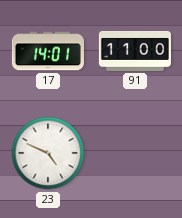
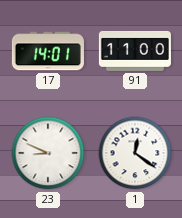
23: 4:49 -> 8:49
1: none -> 12:21
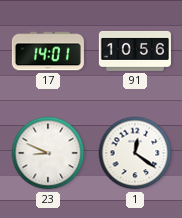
91: 11:00 -> 10:56
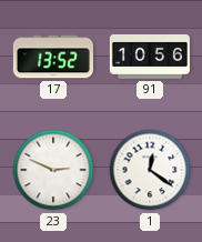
17: 14:01 -> 13:52
23: 8:49 -> 2:49
